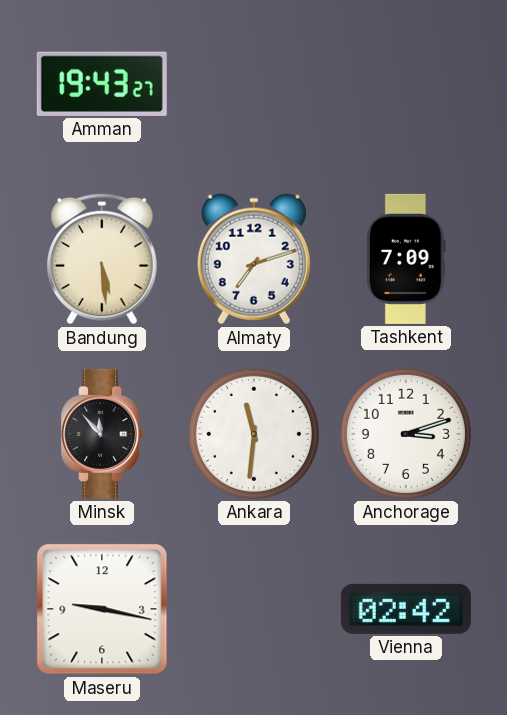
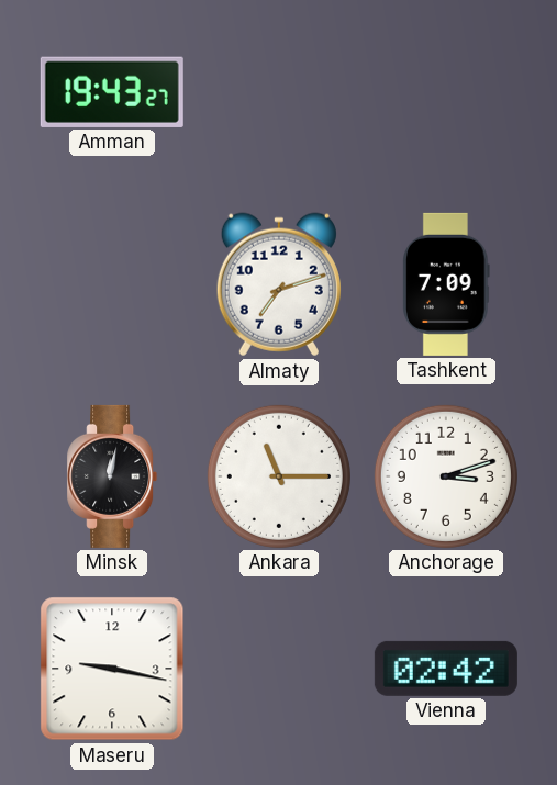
Bandung: 5:29 -> none
Minsk: 11:53 -> 12:02
Ankara: 11:31 -> 11:15
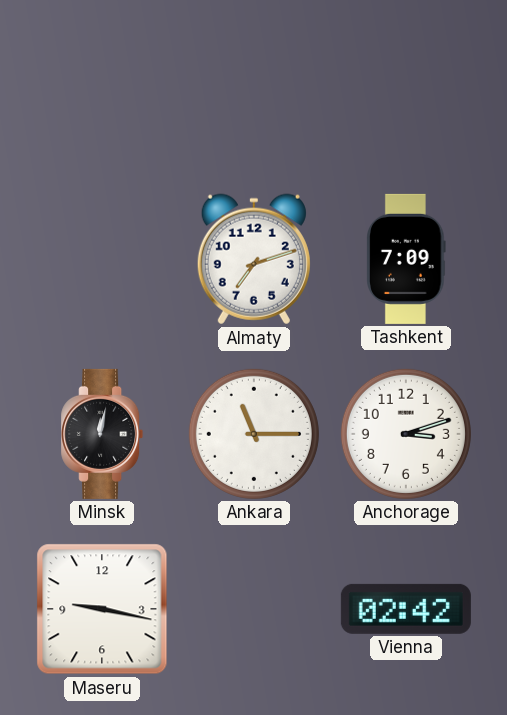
Amman: 19:43 -> none
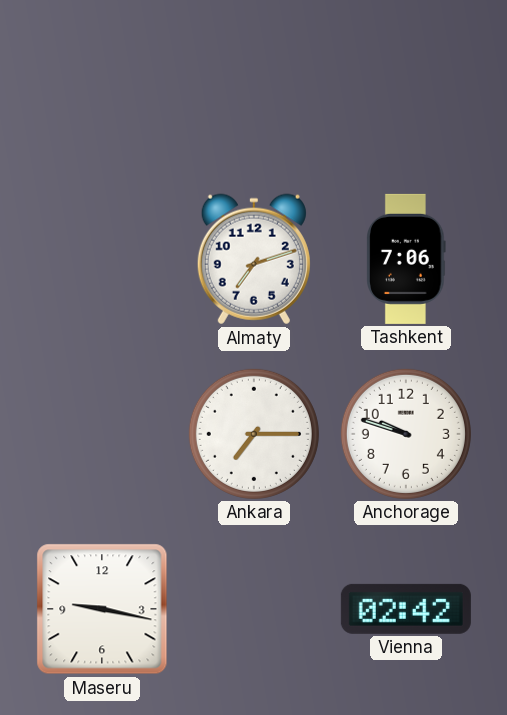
Tashkent: 7:09 -> 7:06
Minsk: 12:02 -> none
Ankara: 11:15 -> 7:15
Anchorage: 3:12 -> 9:48
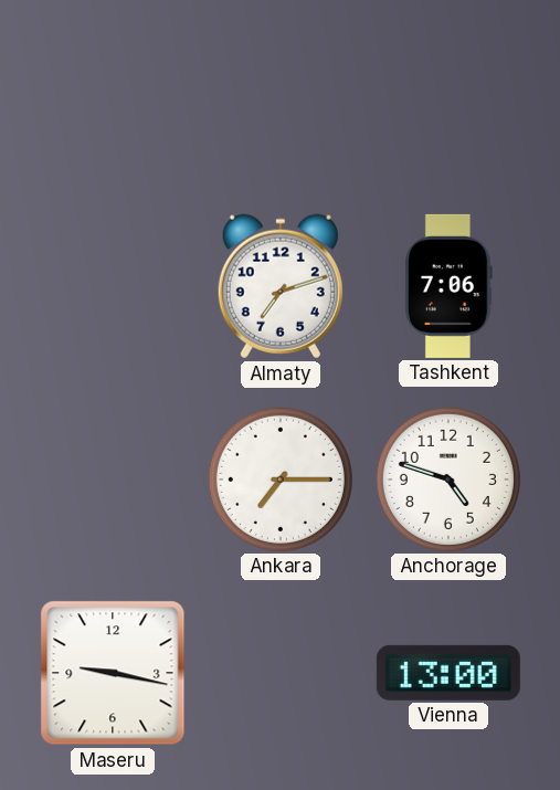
Anchorage: 9:48 -> 4:48
Vienna: 02:42 -> 13:00
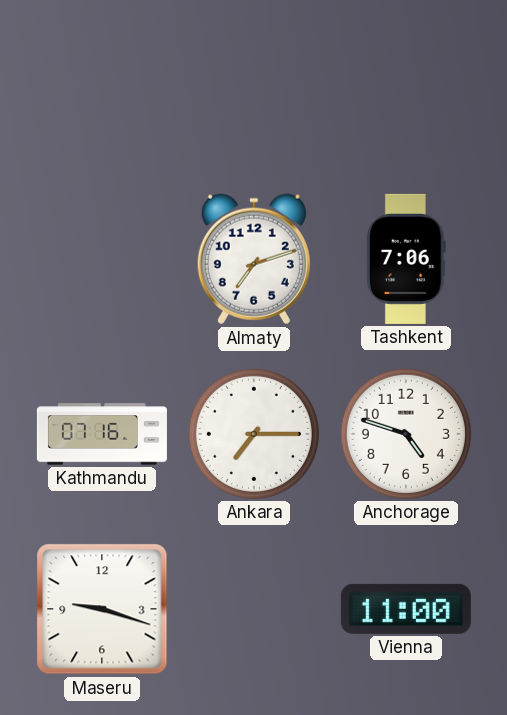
Kathmandu: none -> 07:16
Maseru: 9:17 -> 9:18
Vienna: 13:00 -> 11:00
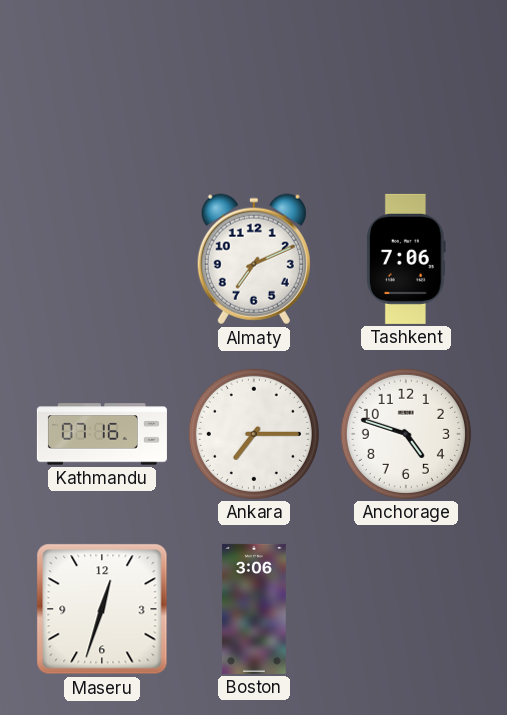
Almaty: 7:12 -> 7:11
Maseru: 9:18 -> 12:33
Boston: none -> 3:06
Vienna: 11:00 -> none
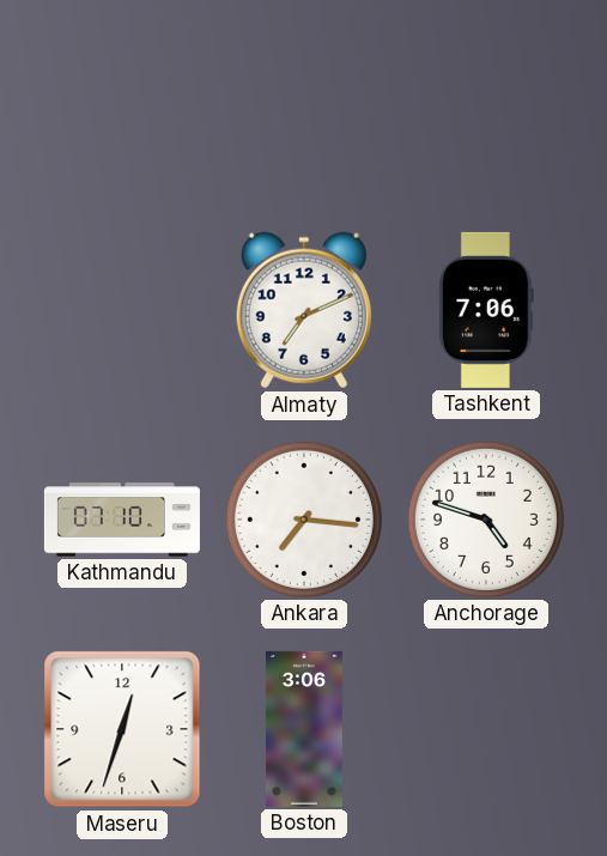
Kathmandu: 07:16 -> 07:10
Ankara: 7:15 -> 7:16
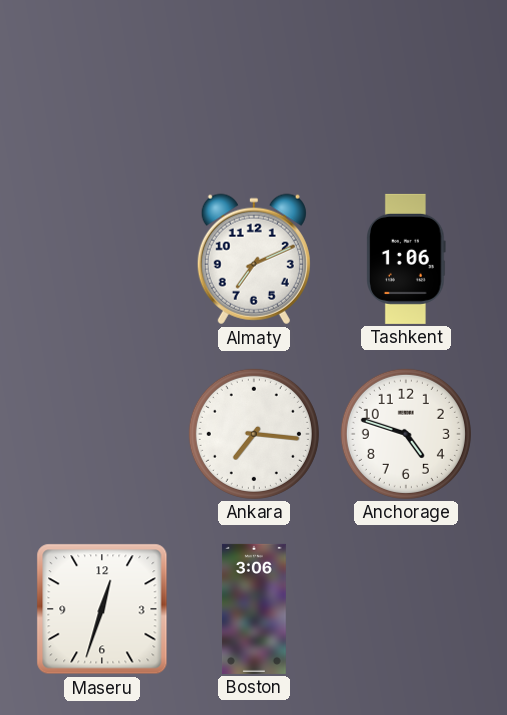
Tashkent: 7:06 -> 1:06
Kathmandu: 07:10 -> none
